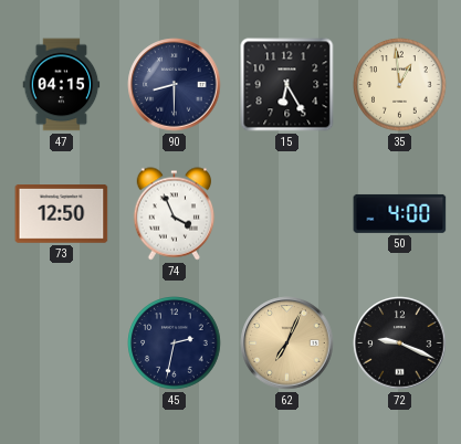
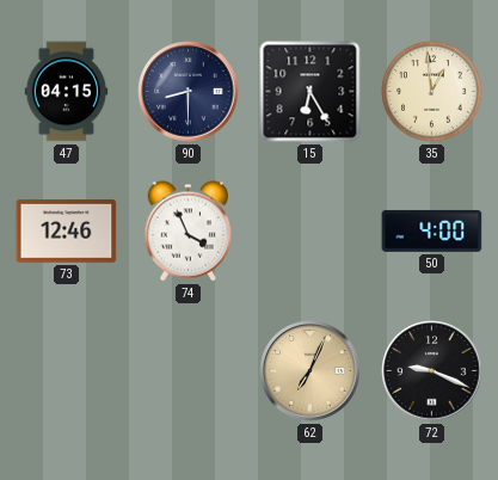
73: 12:50 -> 12:46
45: 2:32 -> none
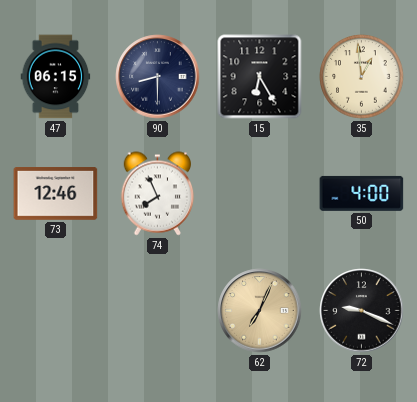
47: 04:15 -> 06:15
74: 3:56 -> 7:56
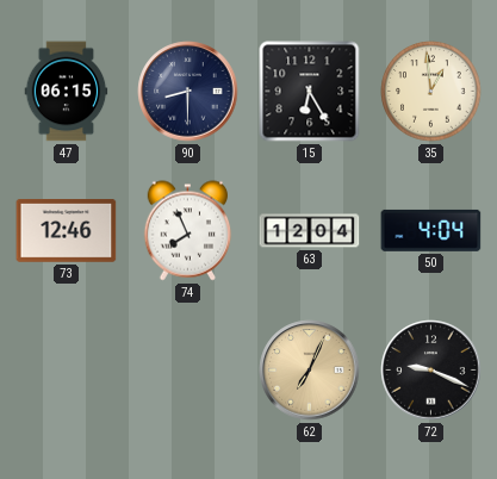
63: none -> 12:04
50: 4:00 -> 4:04
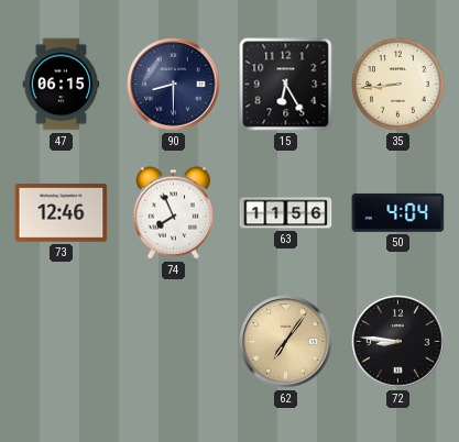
35: 12:59 -> 8:44
63: 12:04 -> 11:56
62: 7:04 -> 7:06
72: 9:19 -> 8:46
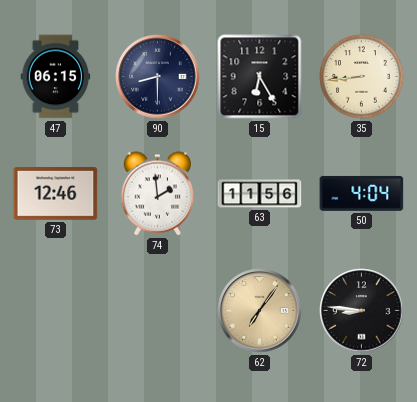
74: 7:56 -> 1:59
